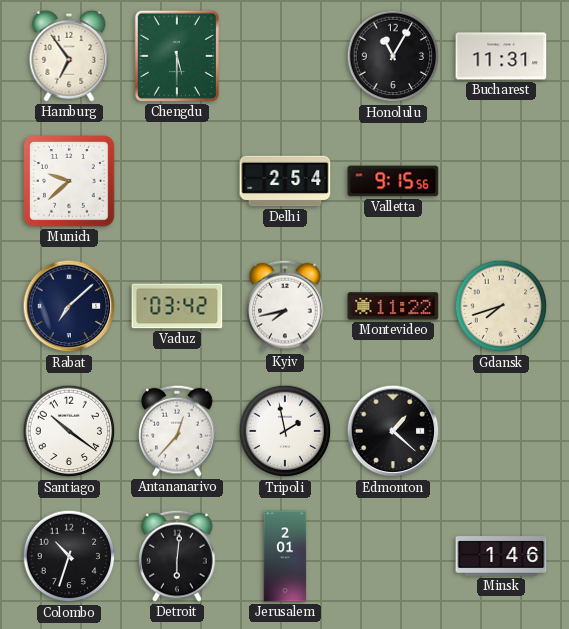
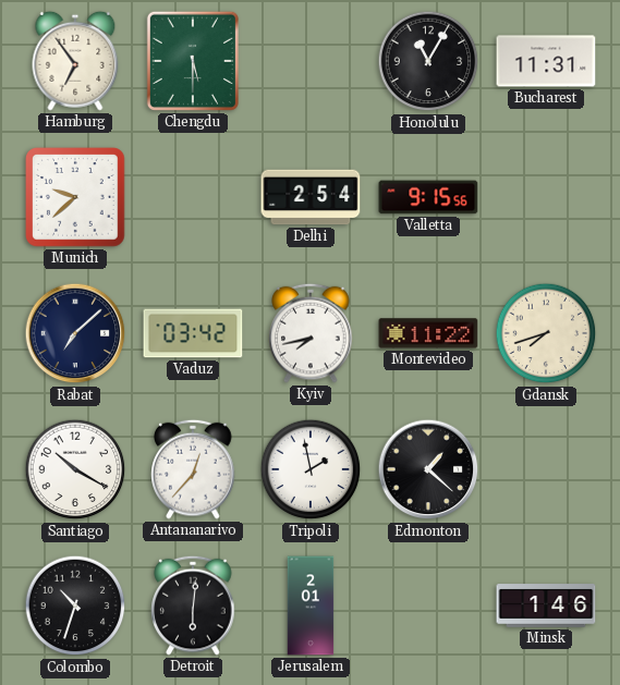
Santiago: 10:21 -> 10:20
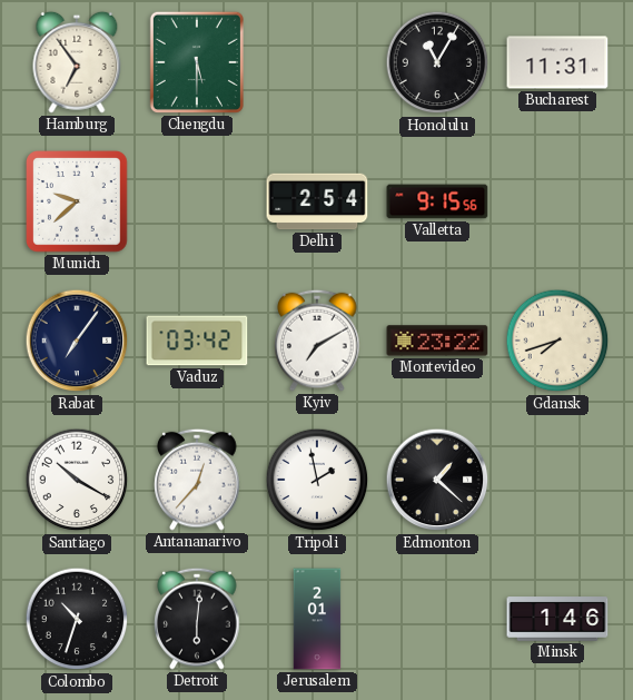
Rabat: 7:08 -> 7:06
Kyiv: 7:43 -> 7:10
Montevideo: 11:22 -> 23:22
